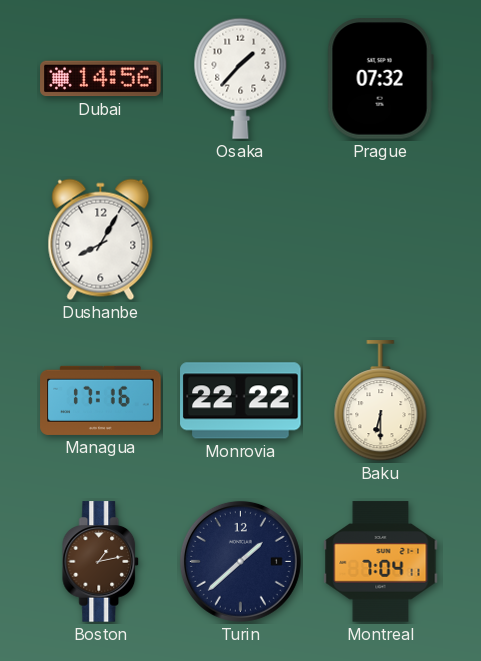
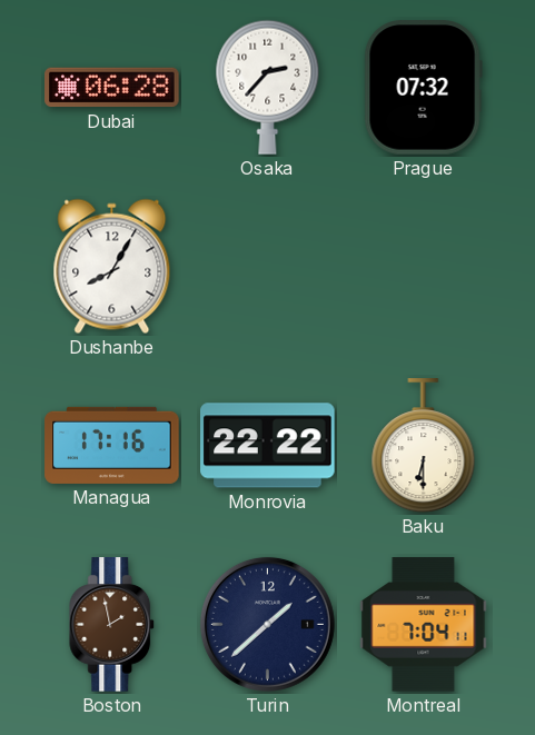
Dubai: 14:56 -> 06:28
Osaka: 1:37 -> 2:37
Boston: 1:13 -> 1:58
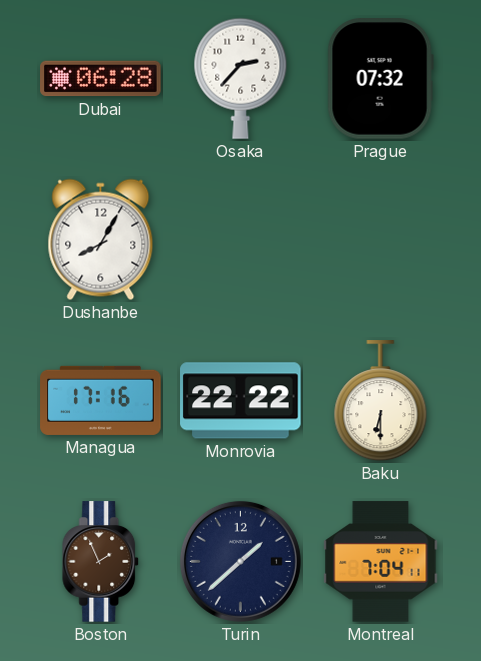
Boston: 1:58 -> 1:56
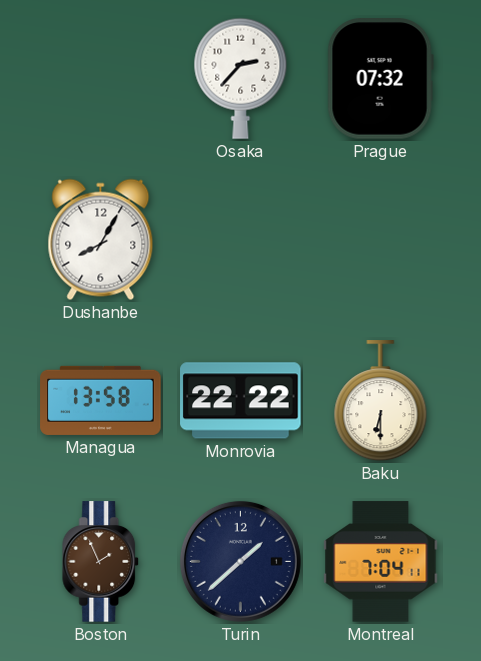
Dubai: 06:28 -> none
Managua: 17:16 -> 13:58
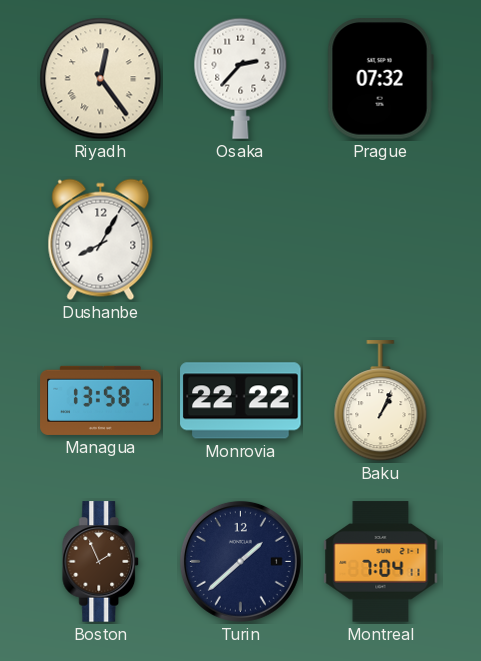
Riyadh: none -> 12:24
Baku: 6:30 -> 1:04
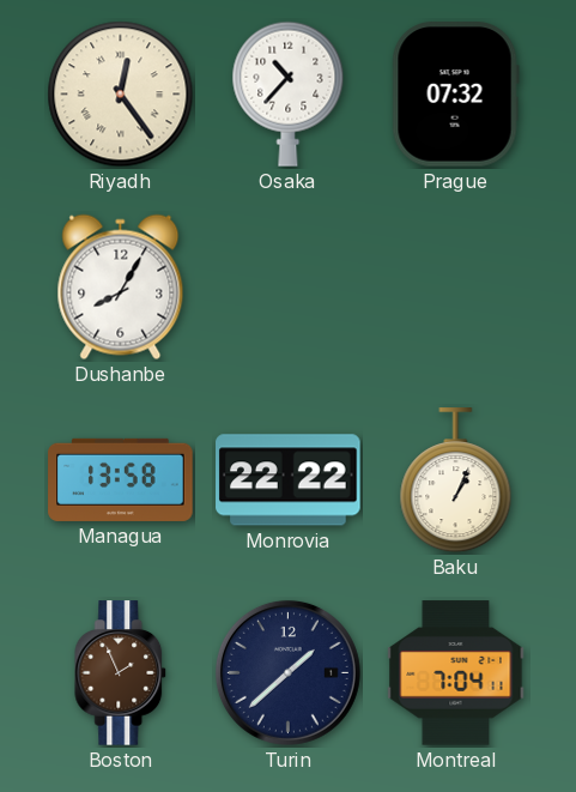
Osaka: 2:37 -> 10:37
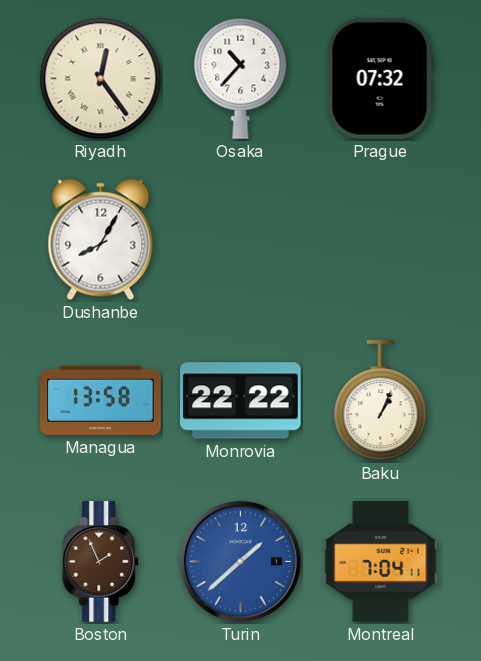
Turin dial: navy -> blue
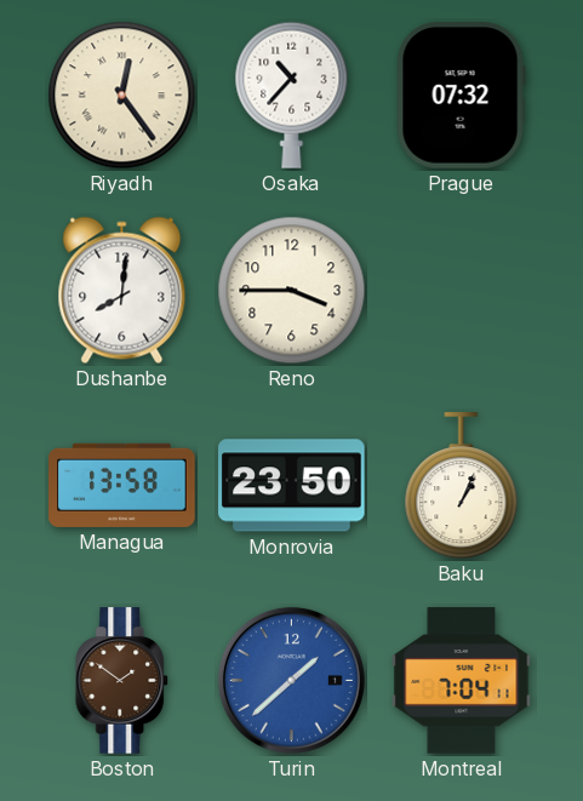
Dushanbe: 8:05 -> 8:01
Reno: none -> 3:45
Monrovia: 22:22 -> 23:50
Boston: 1:56 -> 1:51
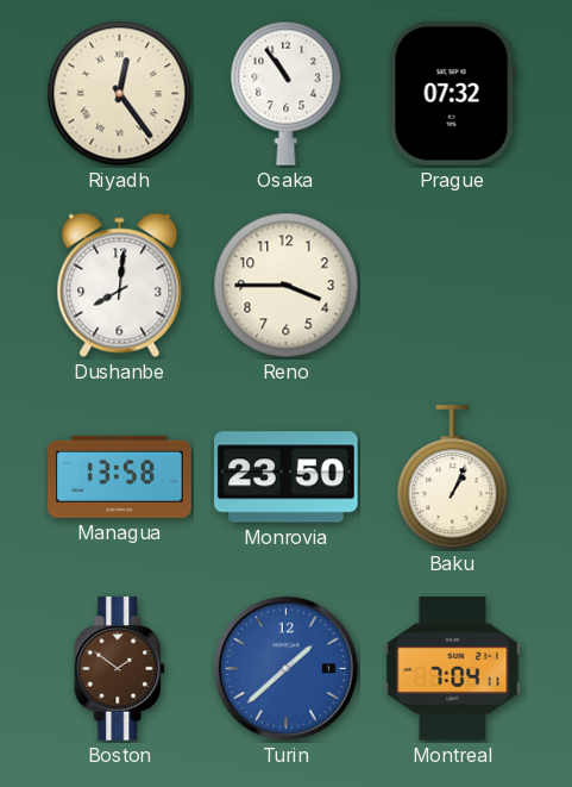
Osaka: 10:37 -> 10:54
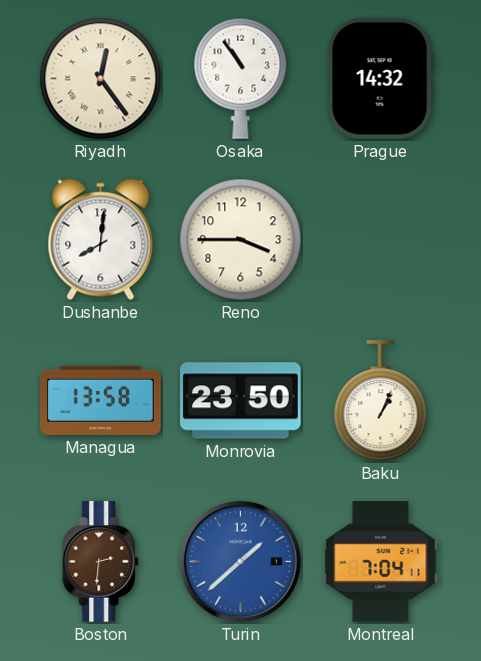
Prague: 07:32 -> 14:32
Boston: 1:51 -> 2:31
